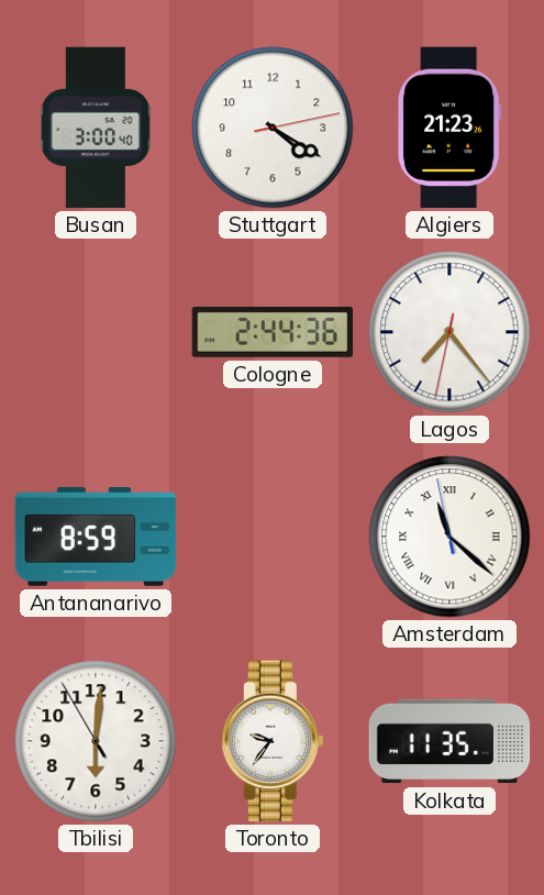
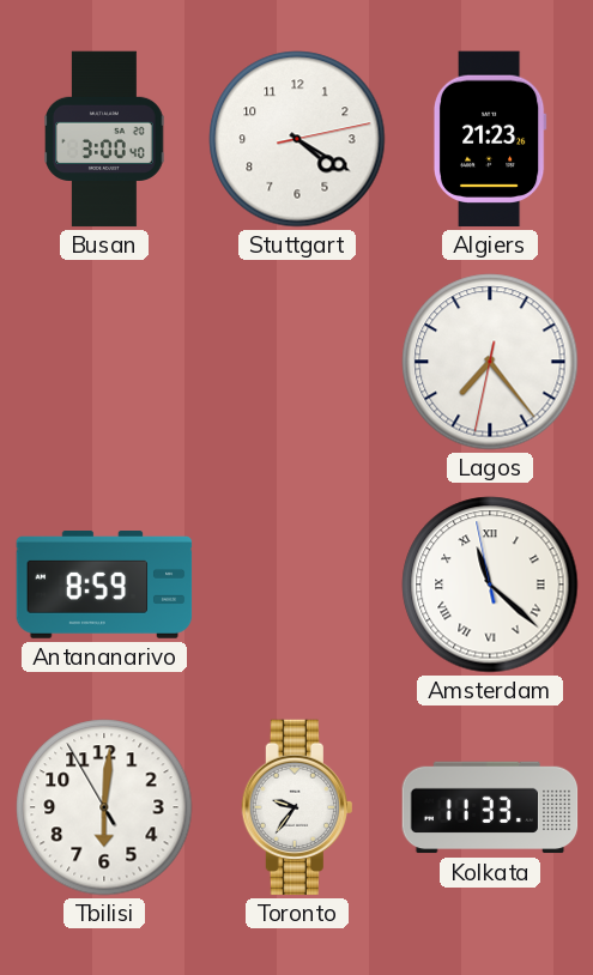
Cologne: 2:44 -> none
Kolkata: 11:35 -> 11:33
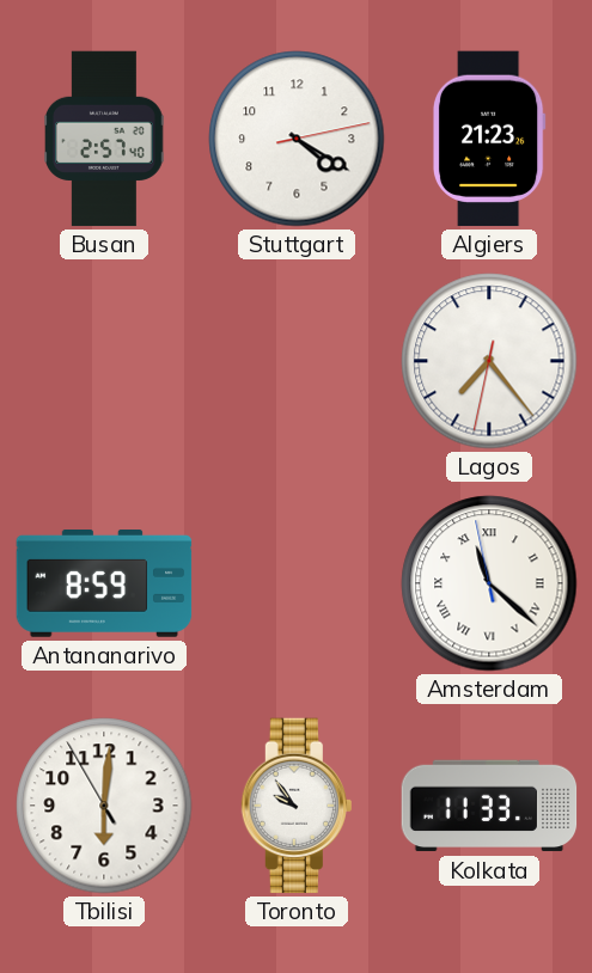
Busan: 3:00 -> 2:57
Toronto: 9:36 -> 9:54
